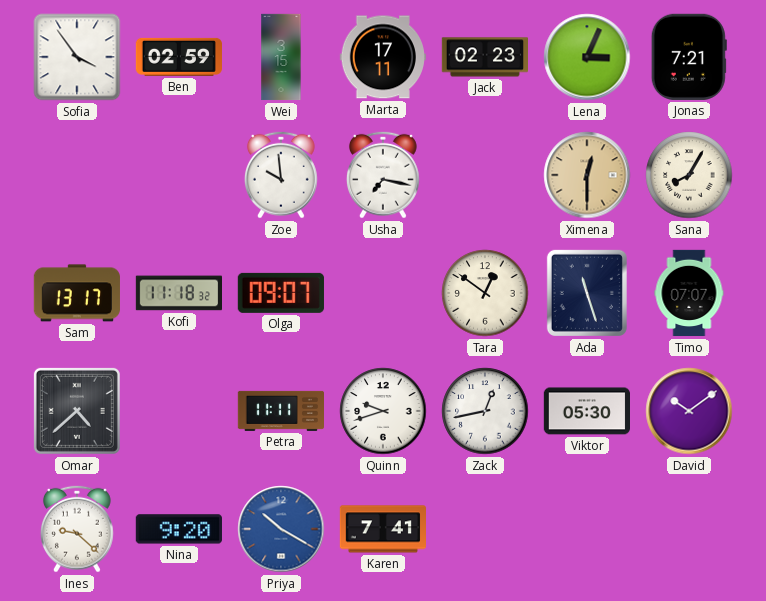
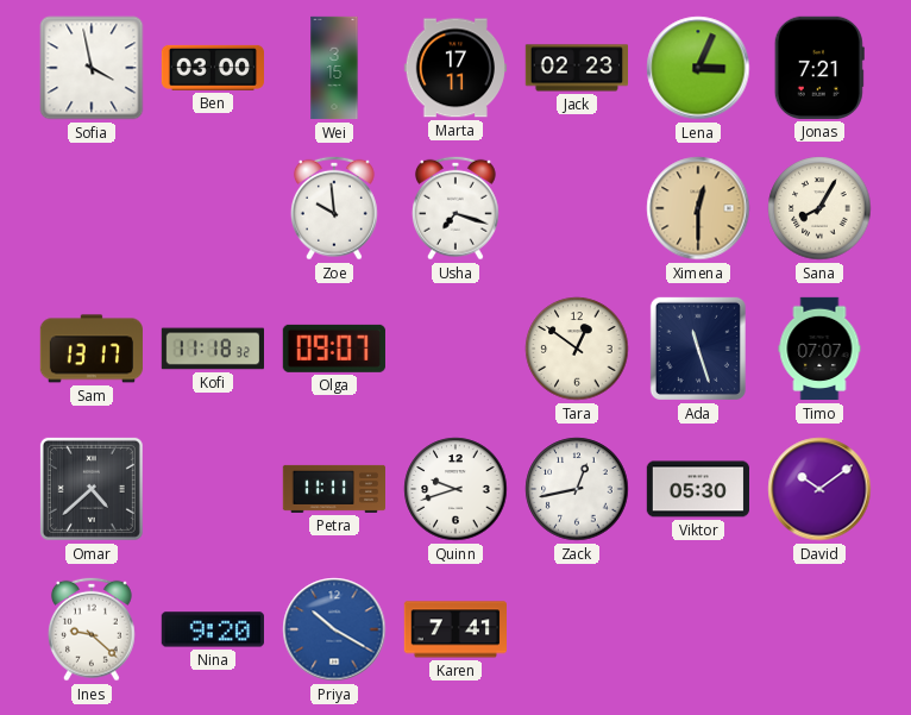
Sofia: 3:54 -> 3:58
Ben: 02:59 -> 03:00
Usha: 7:17 -> 7:18
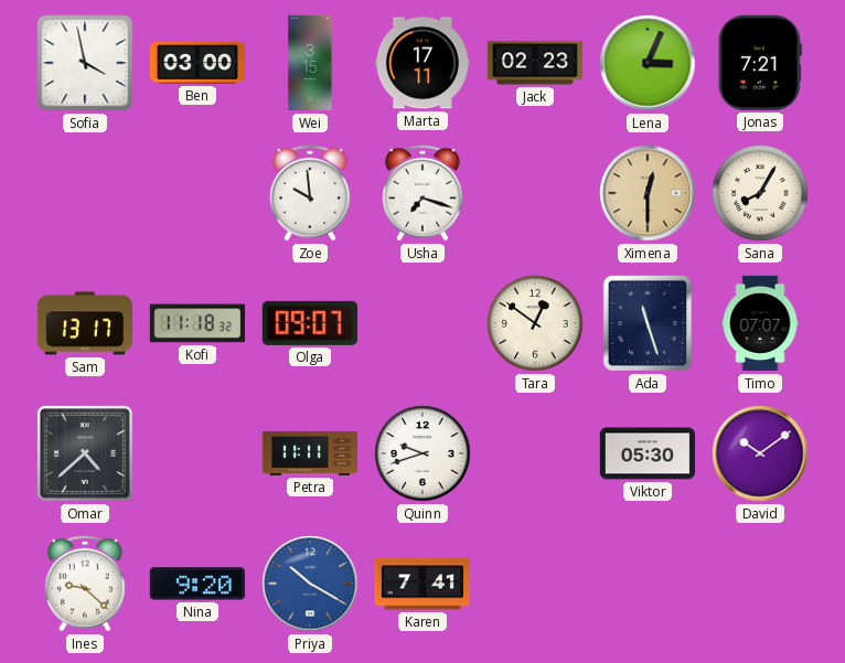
Zack: 12:43 -> none
